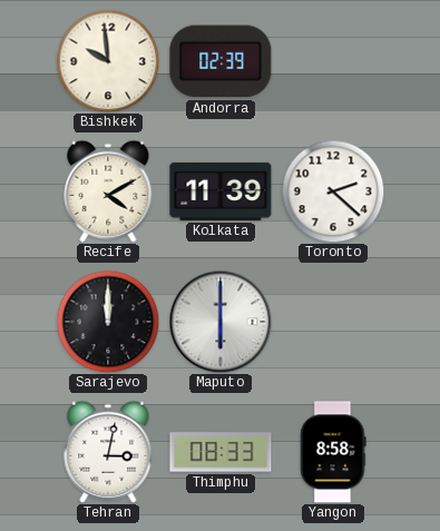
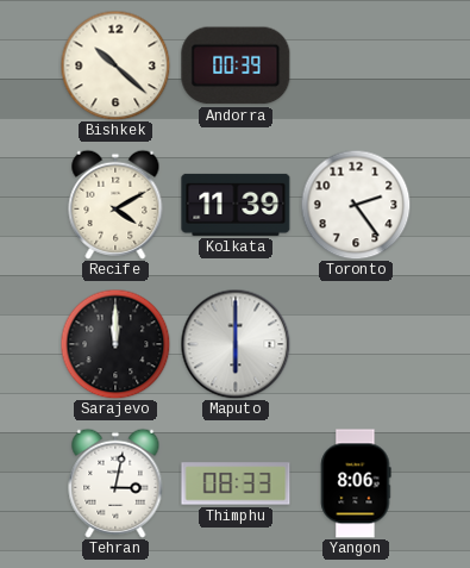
Bishkek: 9:59 -> 10:22
Andorra: 02:39 -> 00:39
Toronto: 2:22 -> 2:24
Yangon: 8:58 -> 8:06
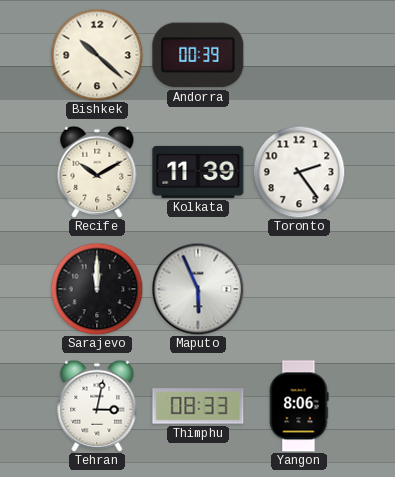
Recife: 4:10 -> 10:10
Maputo: 6:00 -> 5:56
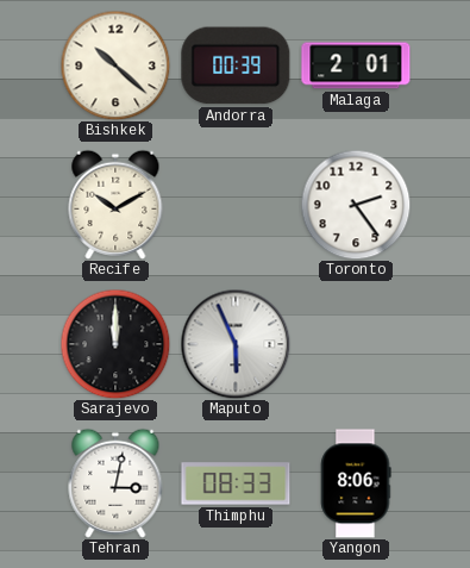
Malaga: none -> 2:01
Kolkata: 11:39 -> none
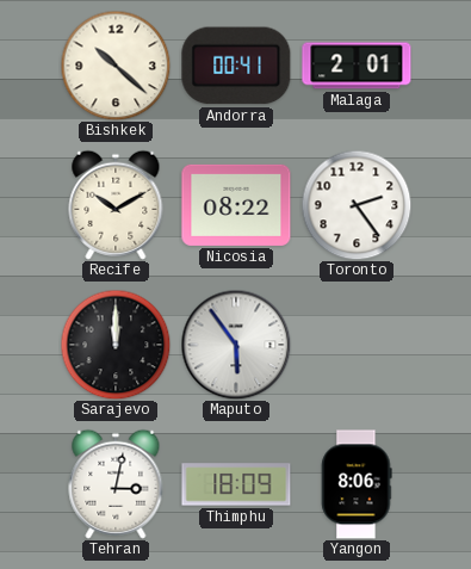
Andorra: 00:39 -> 00:41
Nicosia: none -> 08:22
Maputo: 5:56 -> 5:54
Thimphu: 08:33 -> 18:09
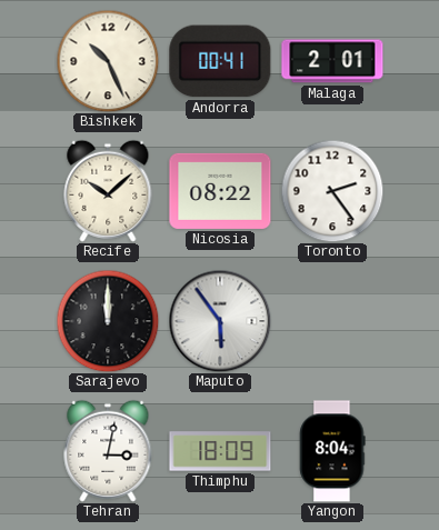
Bishkek: 10:22 -> 10:26
Recife: 10:10 -> 10:08
Yangon: 8:06 -> 8:04
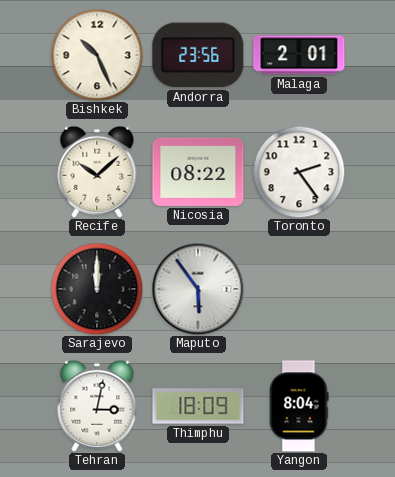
Andorra: 00:41 -> 23:56
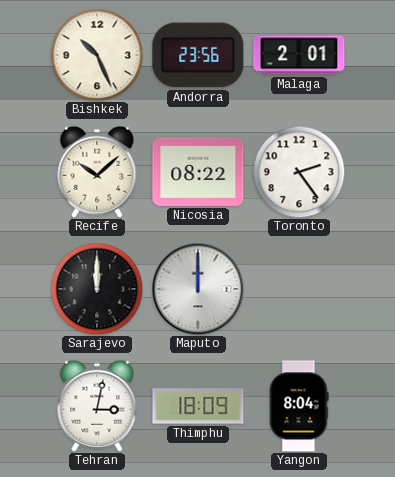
Maputo: 5:54 -> 12:00
